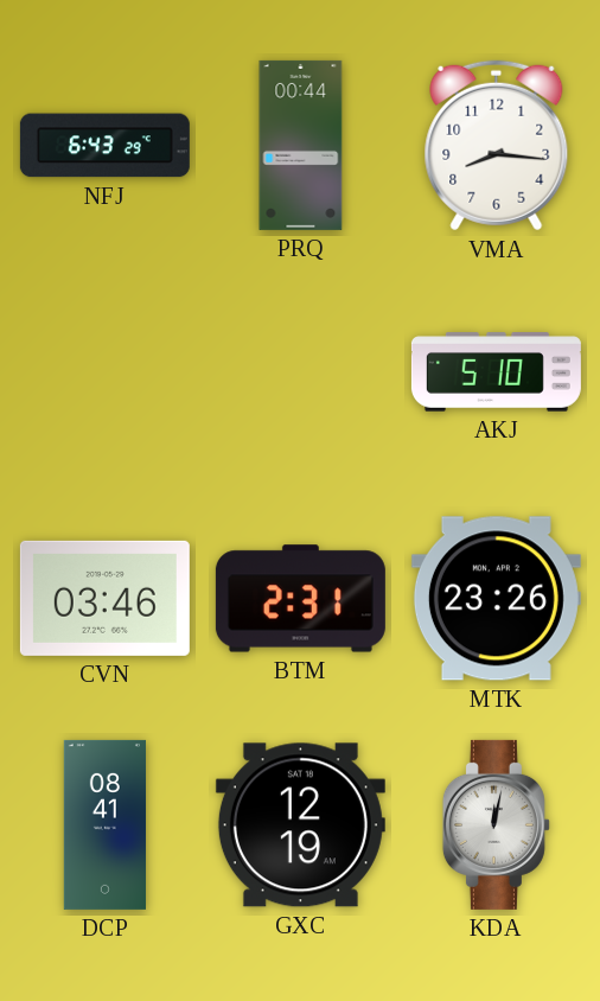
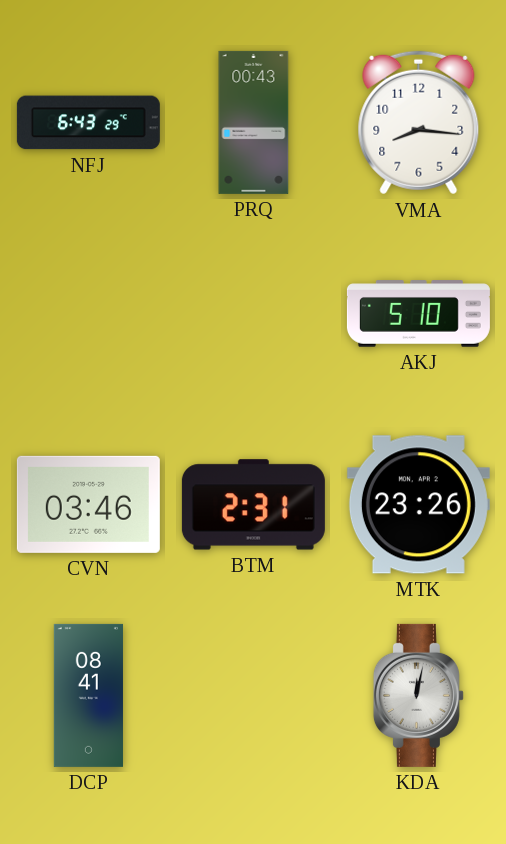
PRQ: 00:44 -> 00:43
GXC: 12:19 -> none
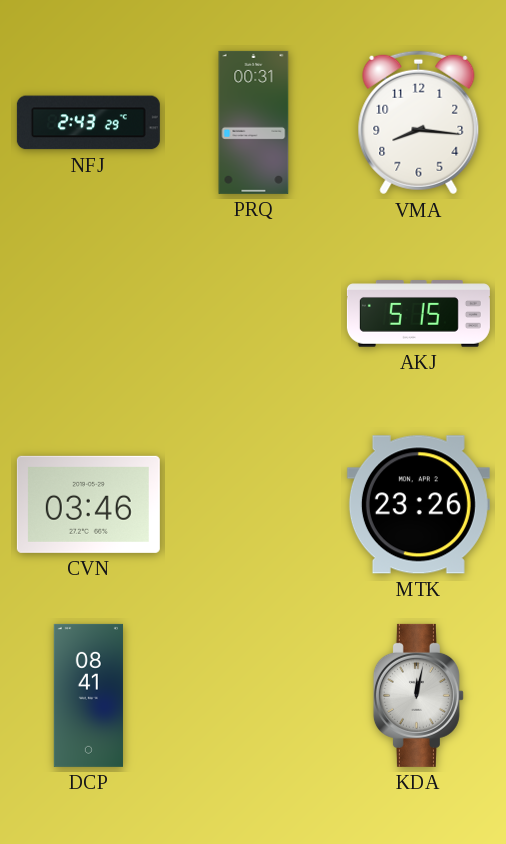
NFJ: 6:43 -> 2:43
PRQ: 00:43 -> 00:31
AKJ: 5:10 -> 5:15
BTM: 2:31 -> none
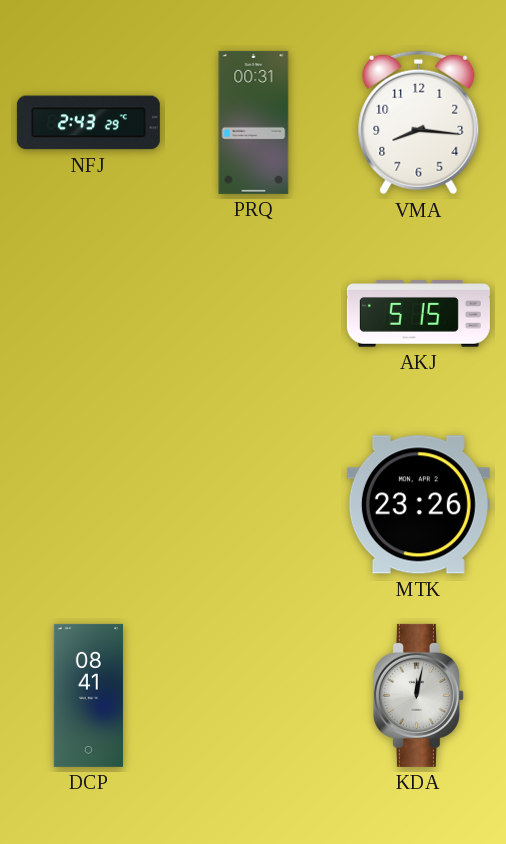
CVN: 03:46 -> none
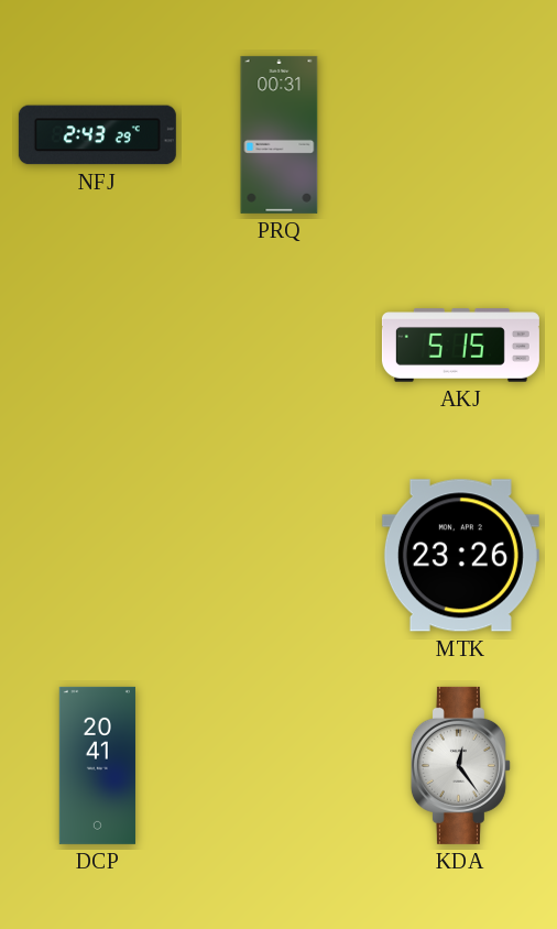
VMA: 8:16 -> none
DCP: 08:41 -> 20:41
KDA: 12:02 -> 12:24
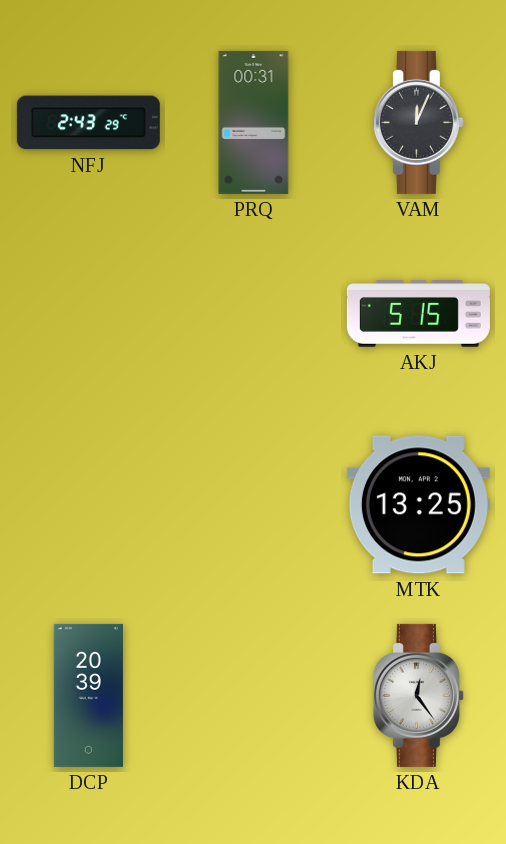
VAM: none -> 12:04
MTK: 23:26 -> 13:25
DCP: 20:41 -> 20:39
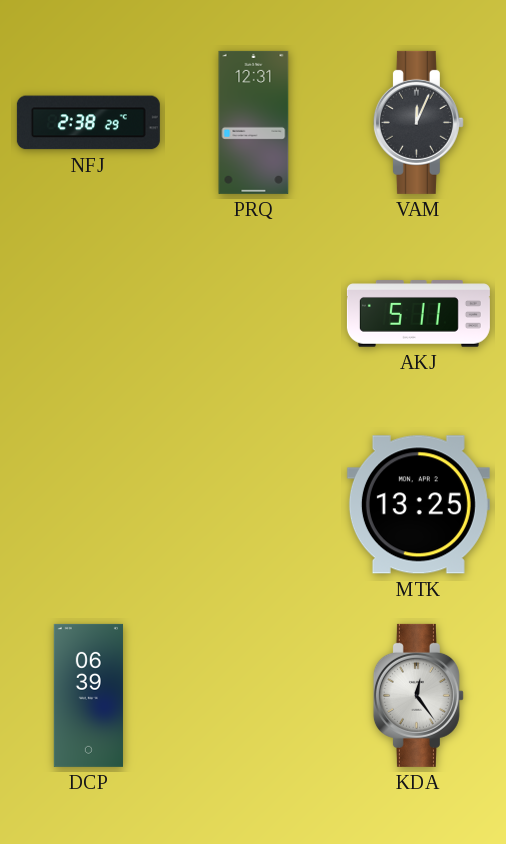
NFJ: 2:43 -> 2:38
PRQ: 00:31 -> 12:31
AKJ: 5:15 -> 5:11
DCP: 20:39 -> 06:39
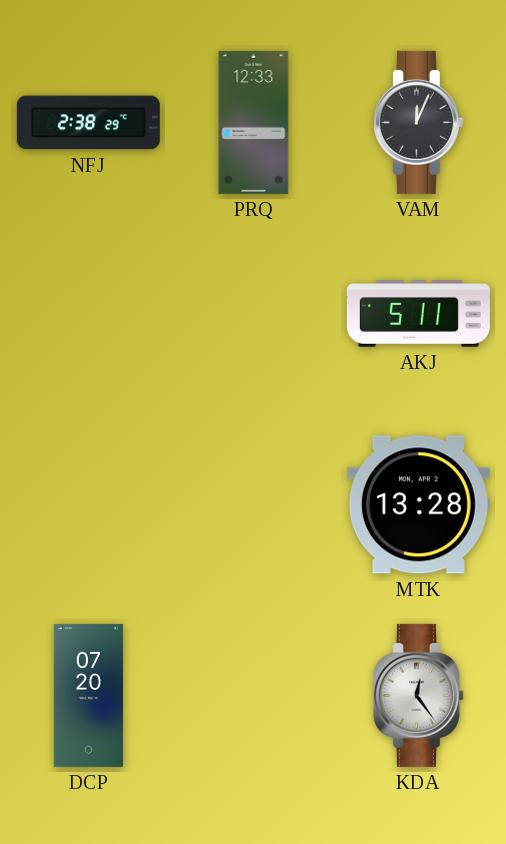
PRQ: 12:31 -> 12:33
MTK: 13:25 -> 13:28
DCP: 06:39 -> 07:20
